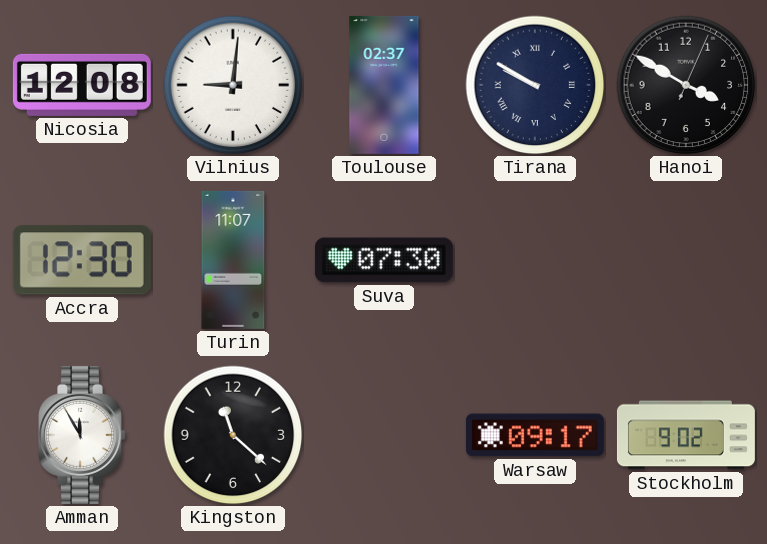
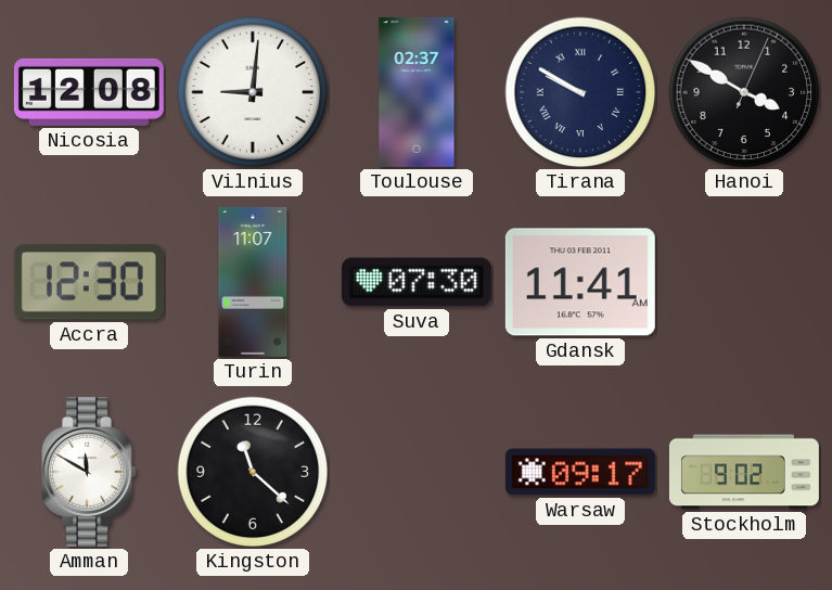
Gdansk: none -> 11:41
Amman: 11:55 -> 11:50
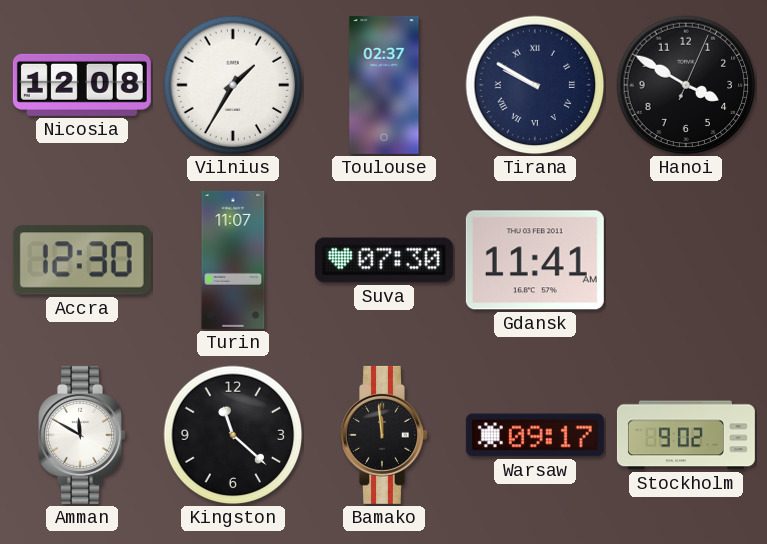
Vilnius: 9:01 -> 1:35
Bamako: none -> 11:59
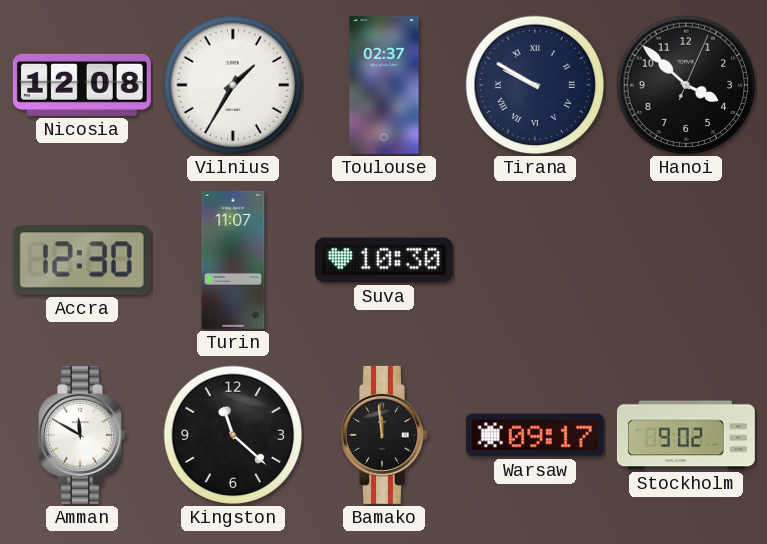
Hanoi: 3:50 -> 3:52
Suva: 07:30 -> 10:30
Gdansk: 11:41 -> none
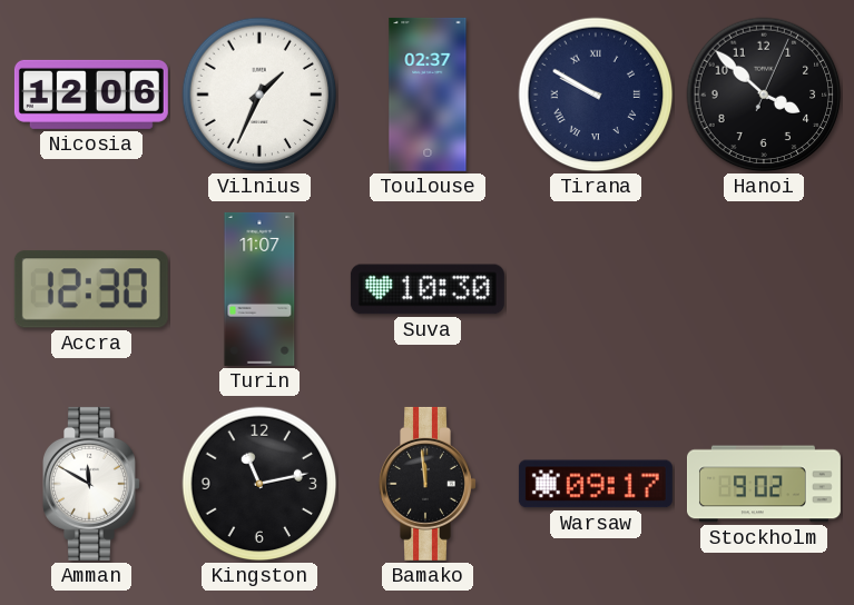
Nicosia: 12:08 -> 12:06
Vilnius: 1:35 -> 1:34
Kingston: 11:22 -> 11:13
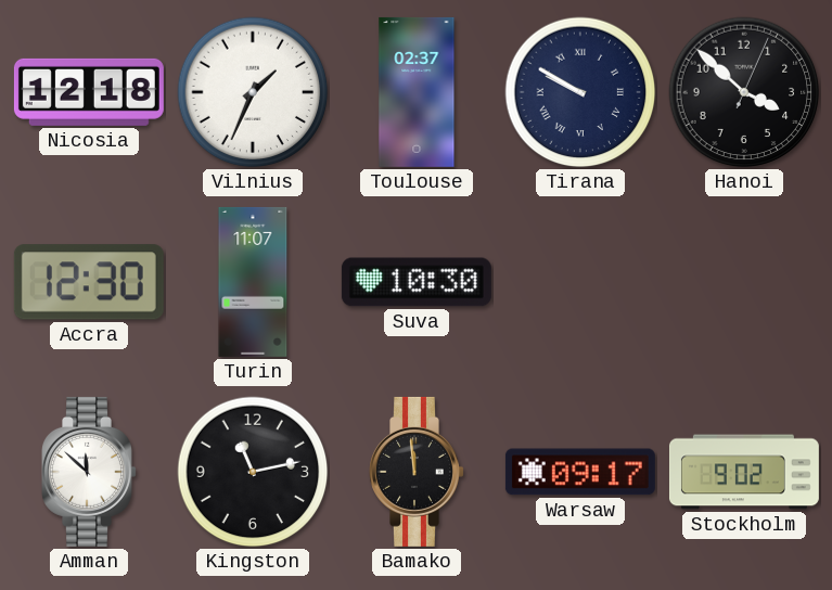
Nicosia: 12:06 -> 12:18
Amman: 11:50 -> 11:52
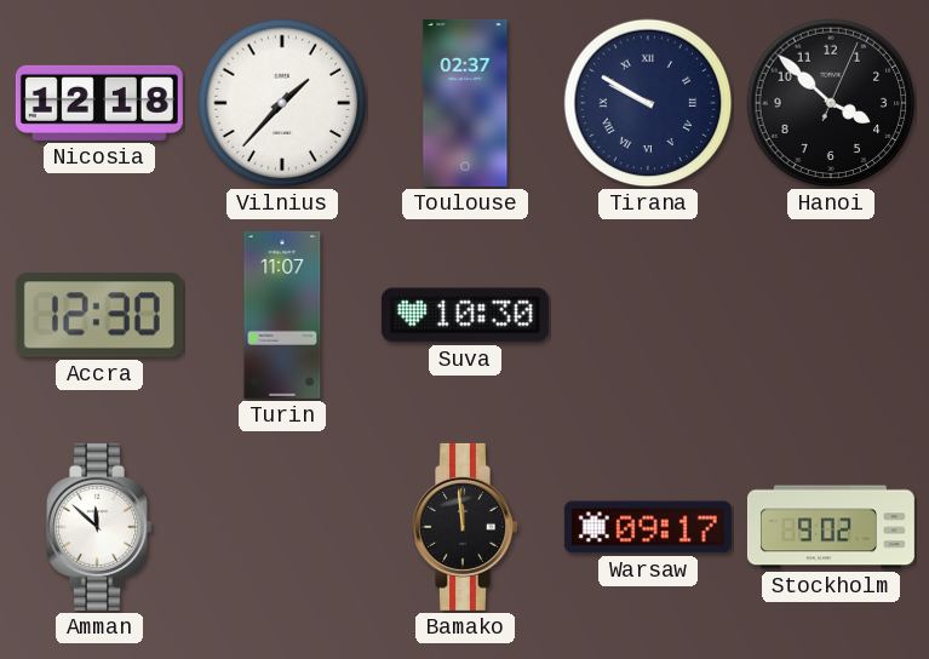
Vilnius: 1:34 -> 1:37
Kingston: 11:13 -> none
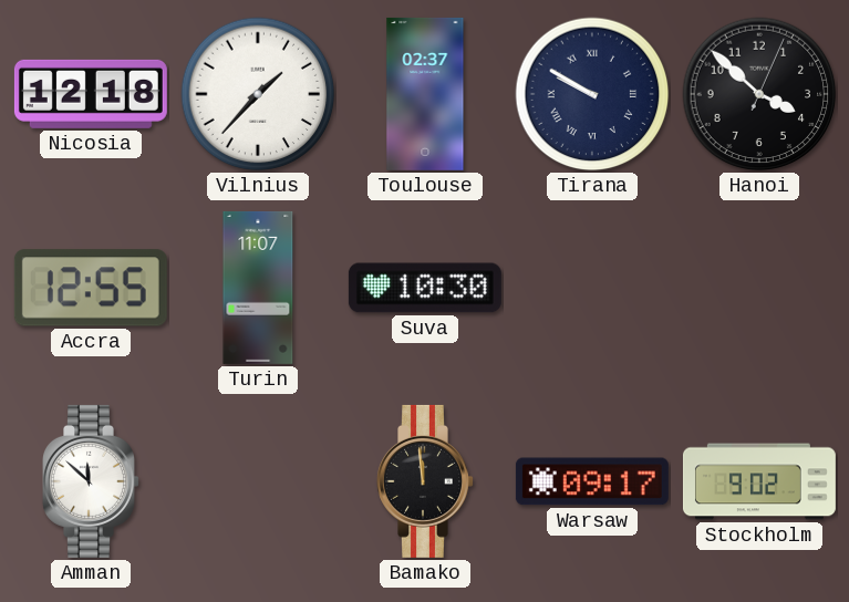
Accra: 12:30 -> 12:55
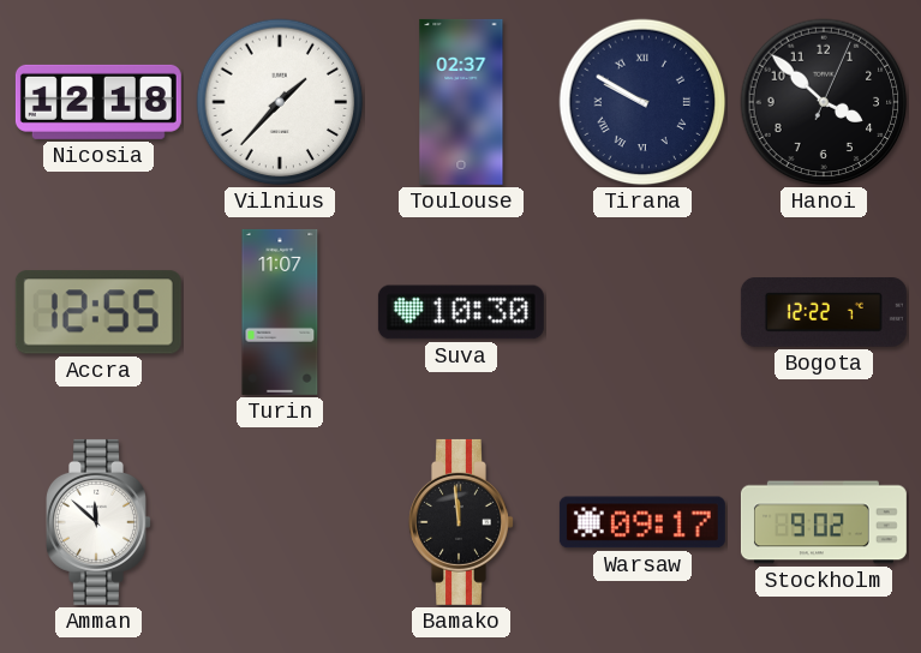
Bogota: none -> 12:22
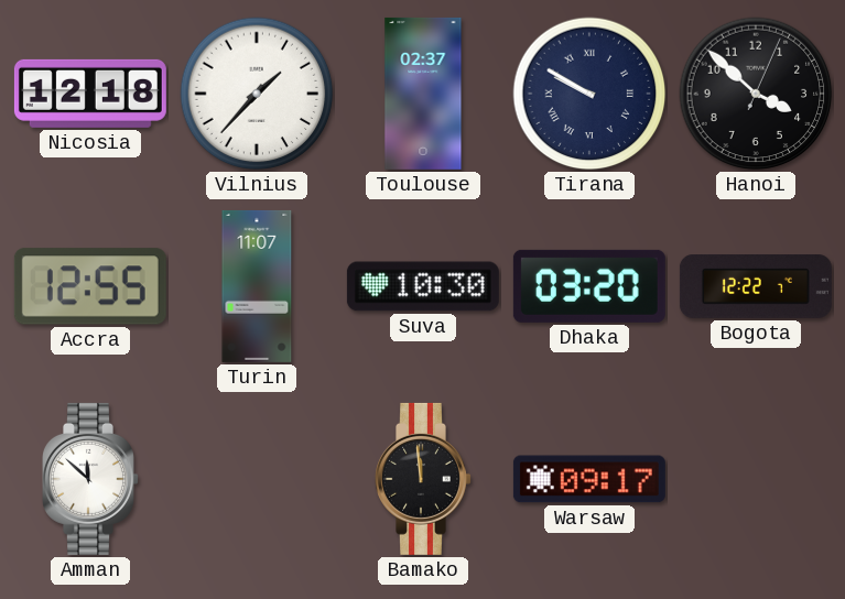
Dhaka: none -> 03:20
Stockholm: 9:02 -> none
